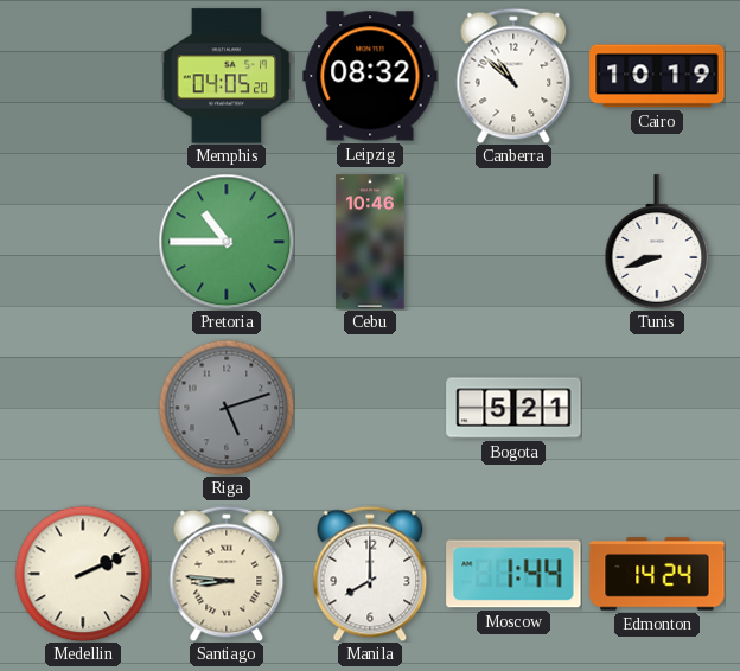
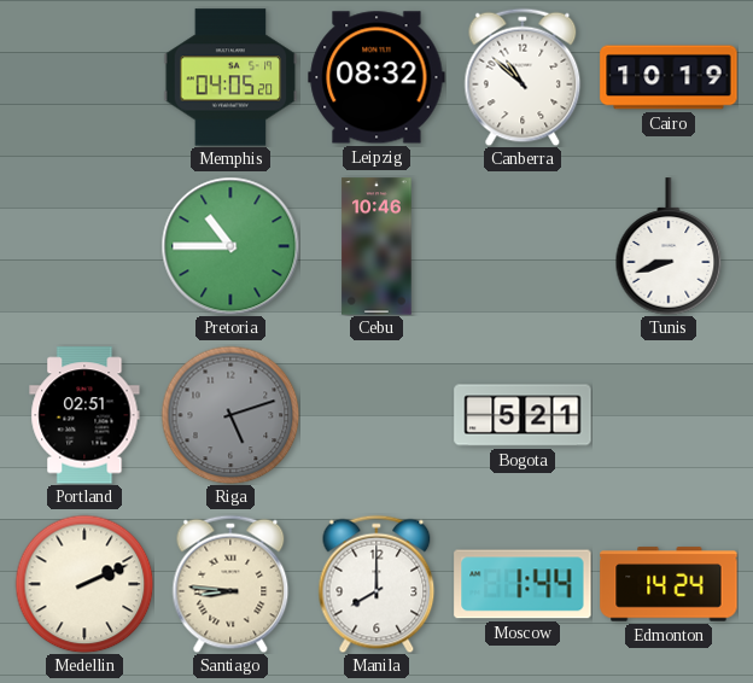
Portland: none -> 02:51
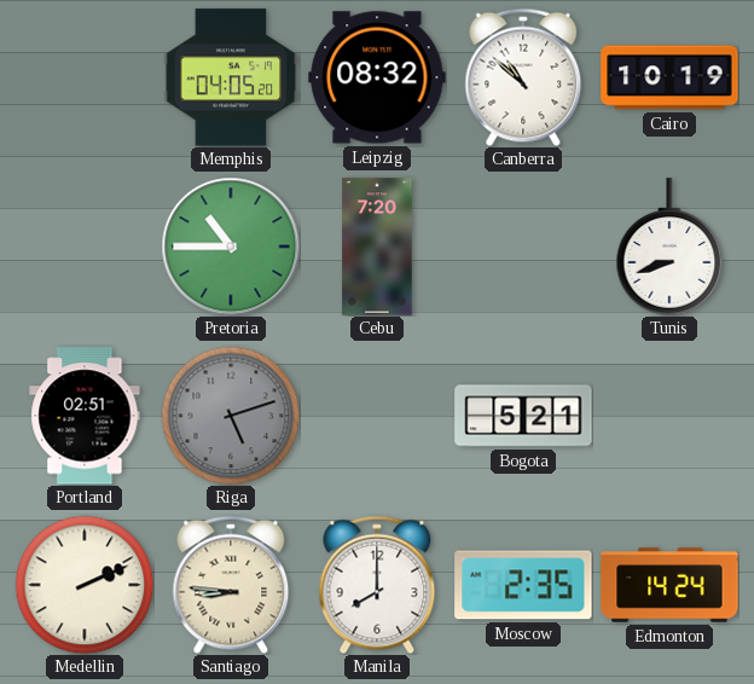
Cebu: 10:46 -> 7:20
Moscow: 1:44 -> 2:35
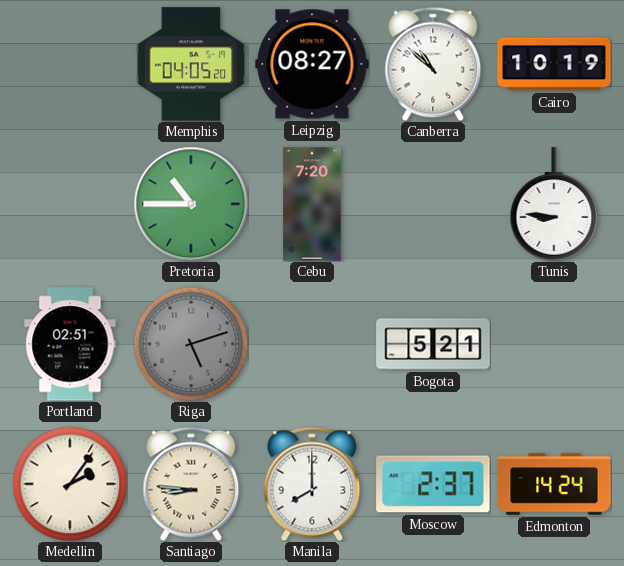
Leipzig: 08:32 -> 08:27
Tunis: 8:42 -> 8:46
Medellin: 2:11 -> 2:06
Moscow: 2:35 -> 2:37
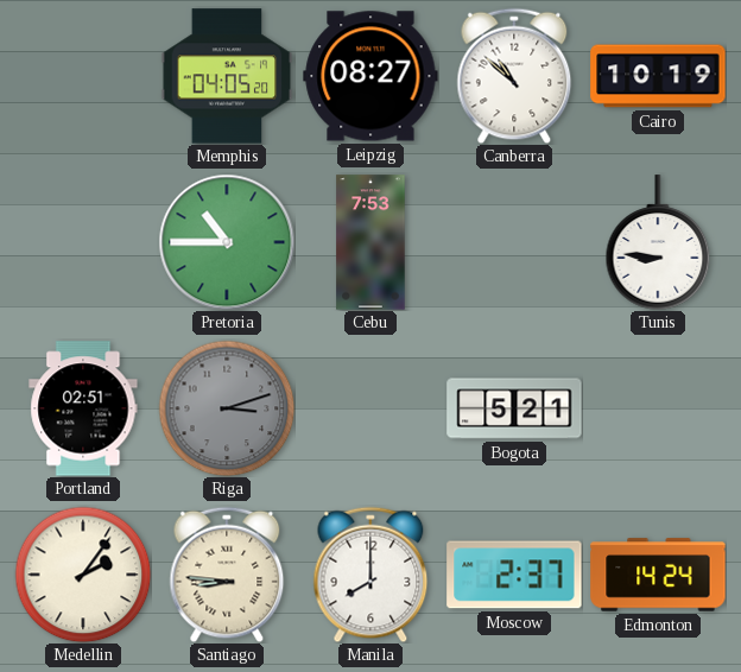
Cebu: 7:20 -> 7:53
Riga: 5:12 -> 3:12
